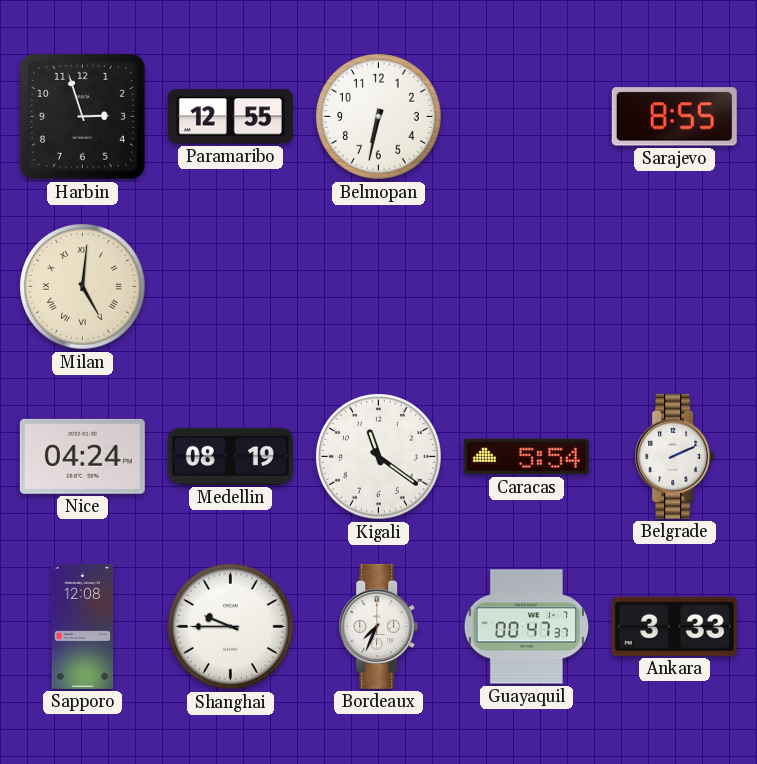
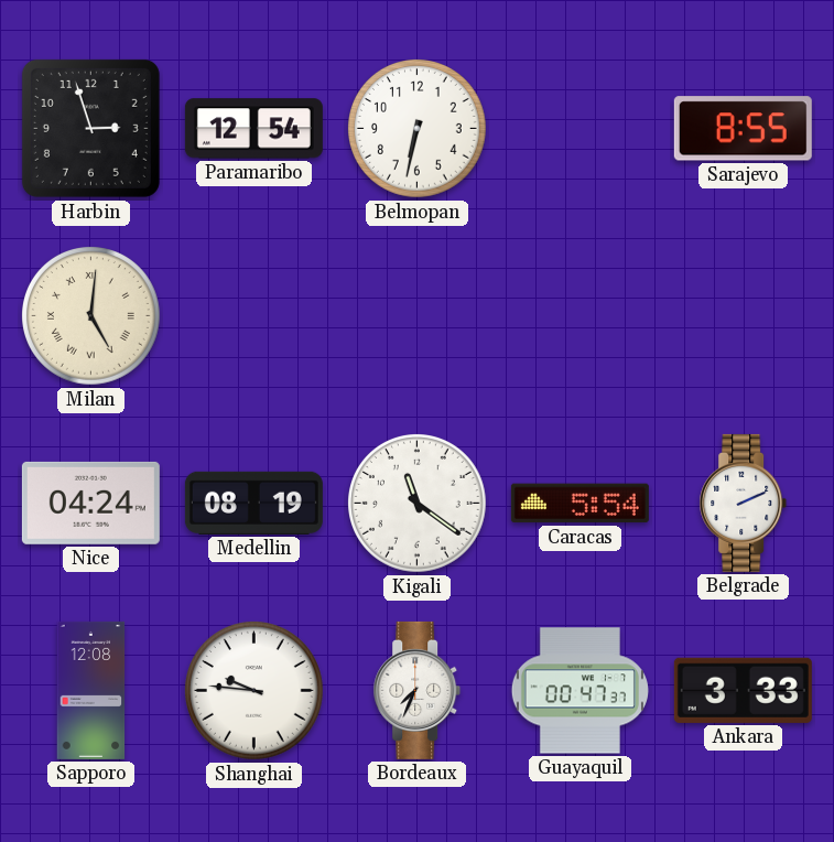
Paramaribo: 12:55 -> 12:54
Shanghai: 9:45 -> 9:46
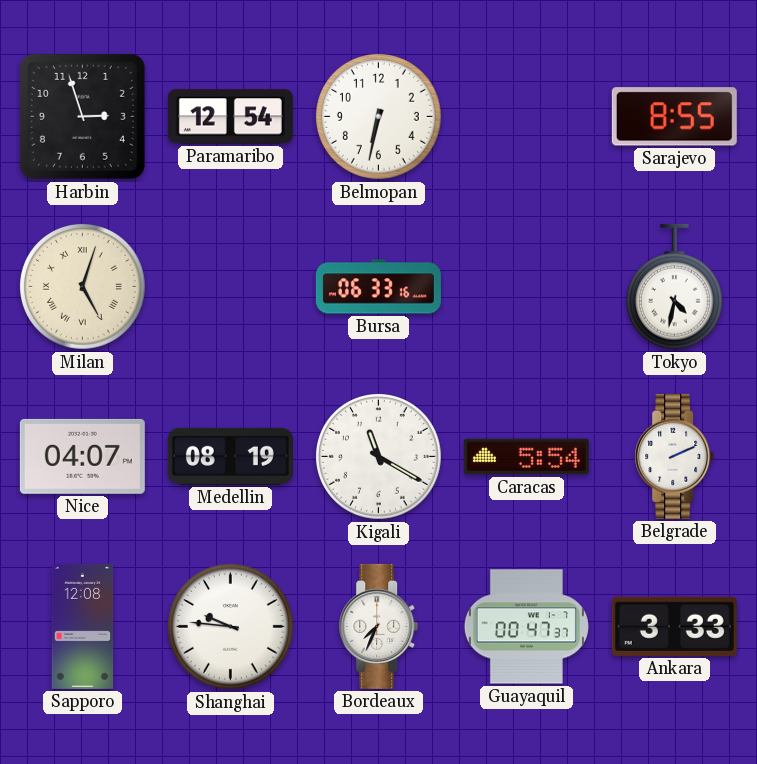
Milan: 5:01 -> 5:03
Bursa: none -> 06:33
Tokyo: none -> 4:32
Nice: 04:24 -> 04:07
Kigali: 11:21 -> 11:20
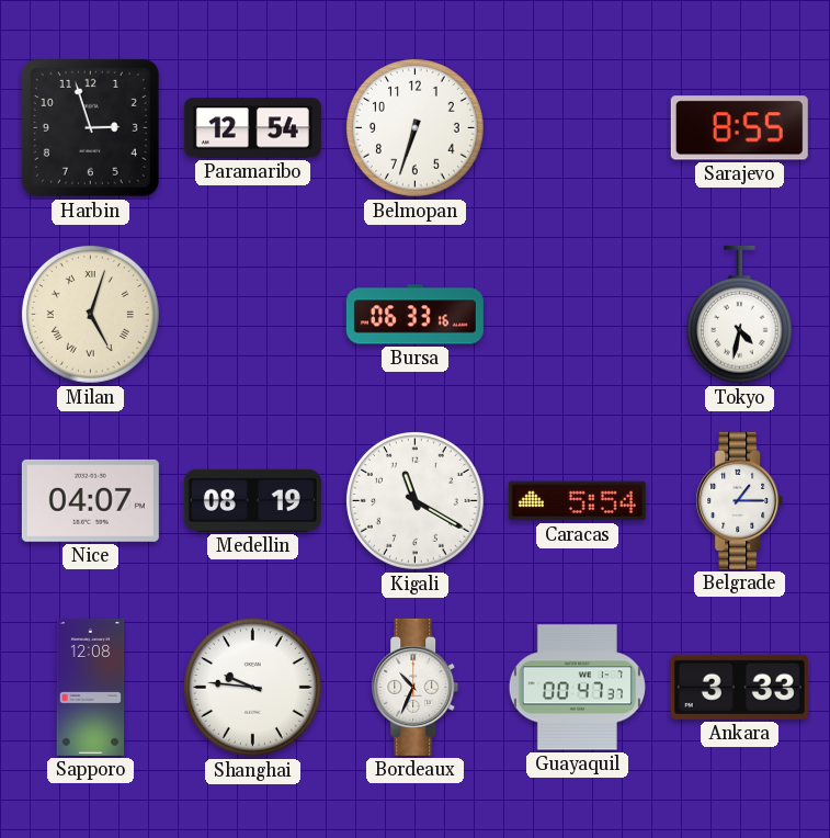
Belmopan: 6:32 -> 6:33
Belgrade: 2:11 -> 1:15
Bordeaux: 7:34 -> 10:34
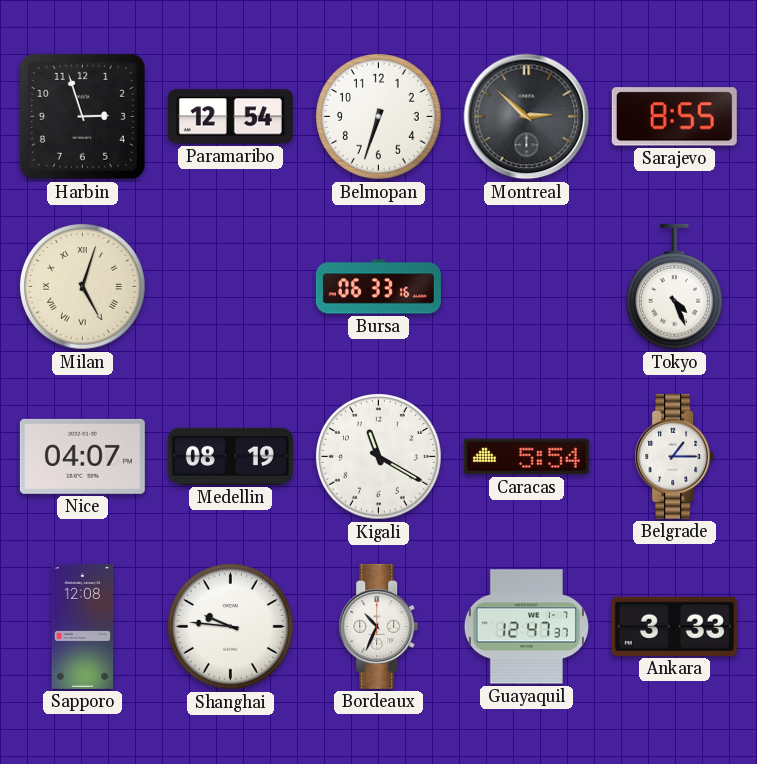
Montreal: none -> 2:52
Tokyo: 4:32 -> 4:26
Guayaquil: 00:47 -> 12:47
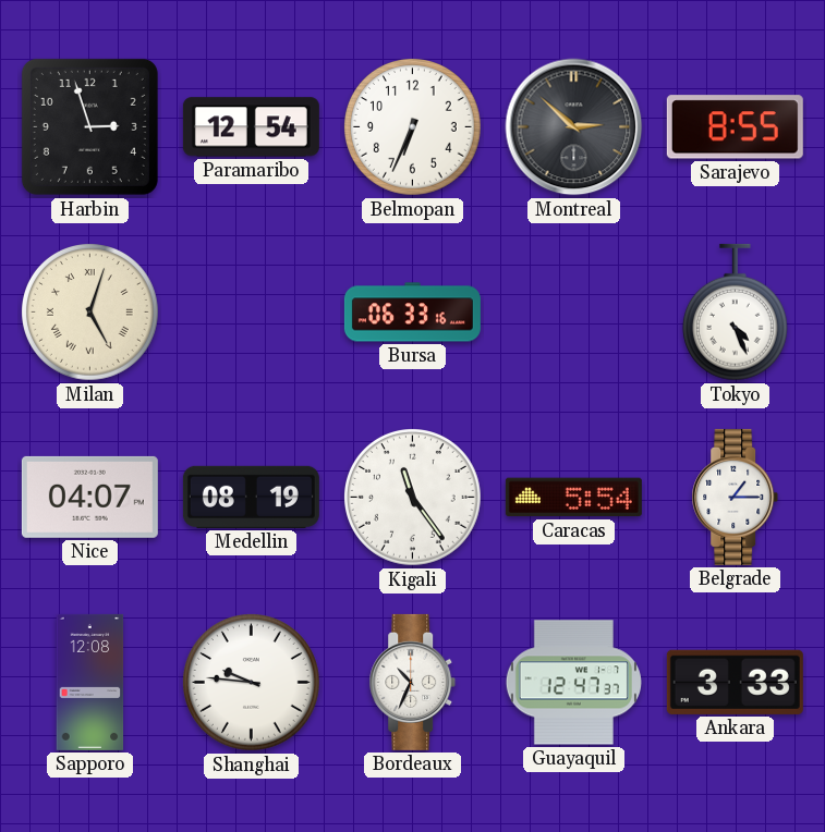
Belmopan: 6:33 -> 6:34
Kigali: 11:20 -> 11:24
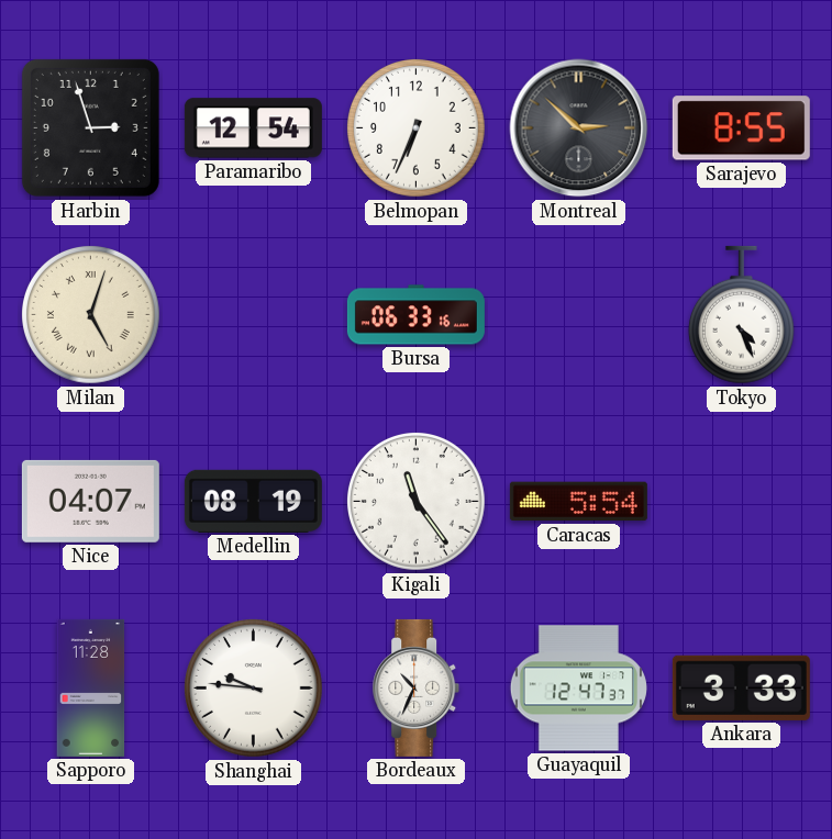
Belgrade: 1:15 -> none
Sapporo: 12:08 -> 11:28
